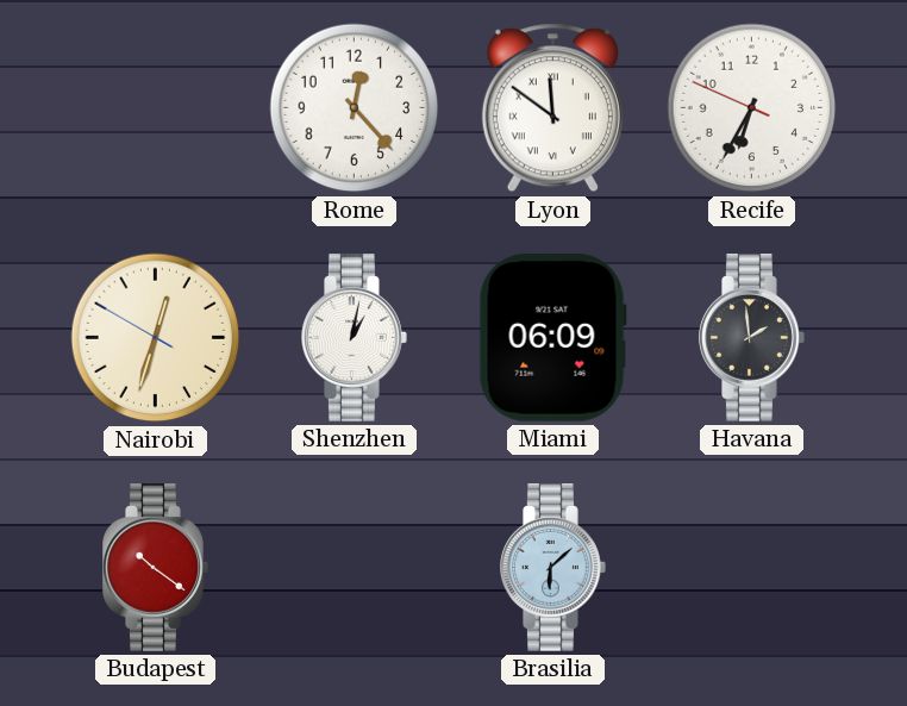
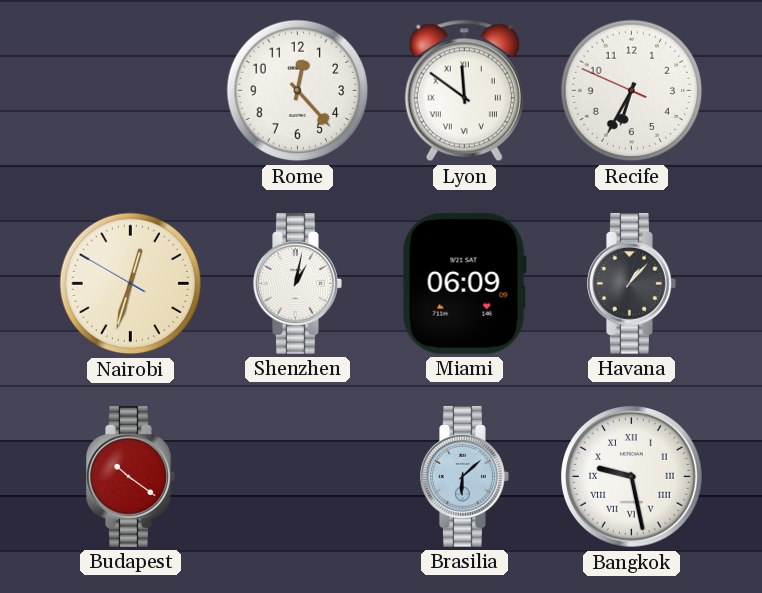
Havana: 1:59 -> 1:07
Bangkok: none -> 9:28
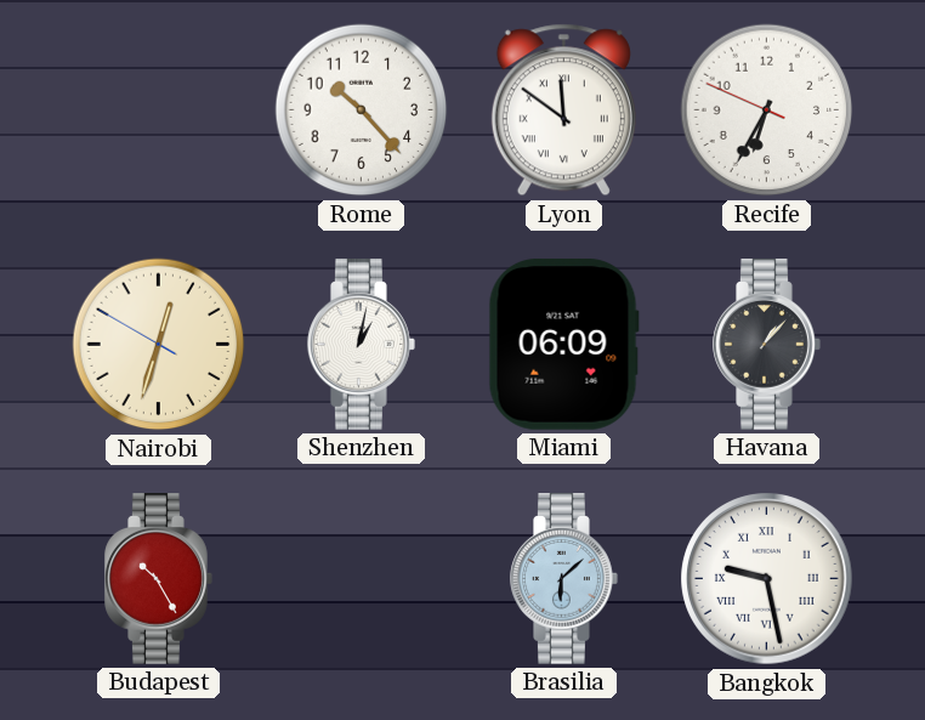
Rome: 12:23 -> 10:23
Budapest: 10:21 -> 10:25
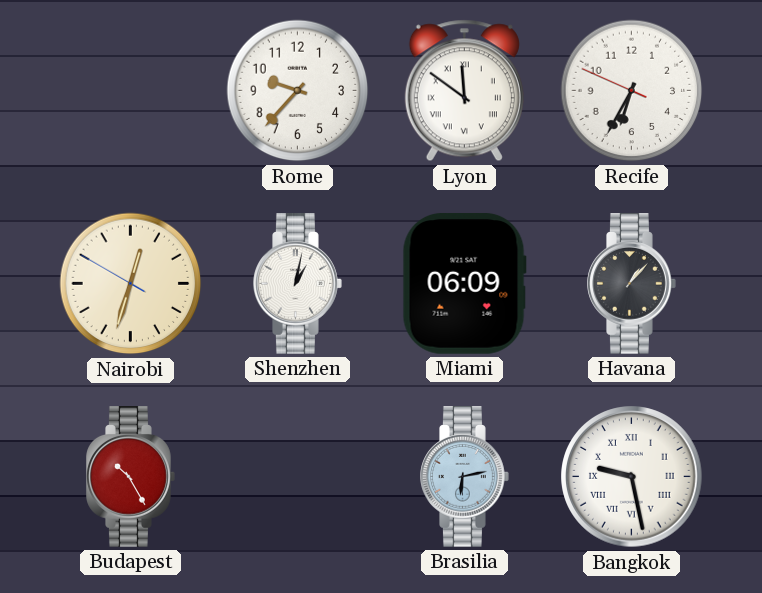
Rome: 10:23 -> 9:37
Brasilia: 6:08 -> 6:13
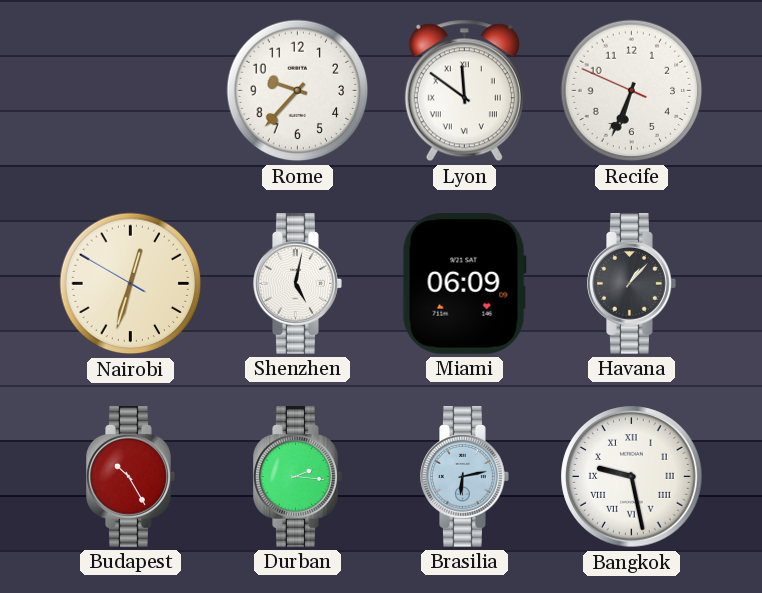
Recife: 6:34 -> 6:33
Shenzhen: 1:02 -> 5:02
Durban: none -> 2:16
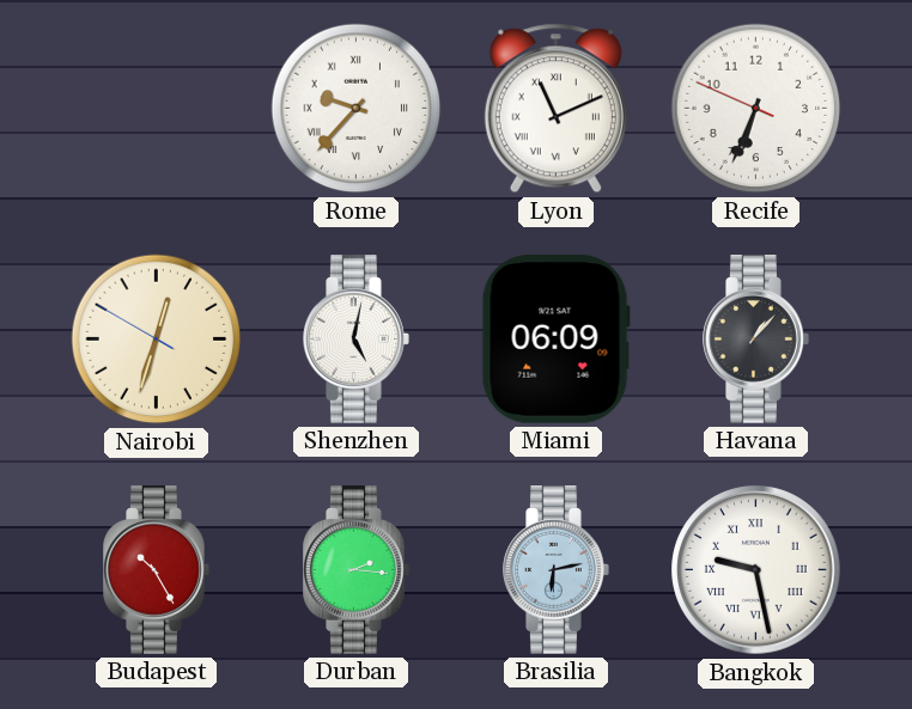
Rome numerals: Arabic -> Roman
Lyon: 11:51 -> 11:11
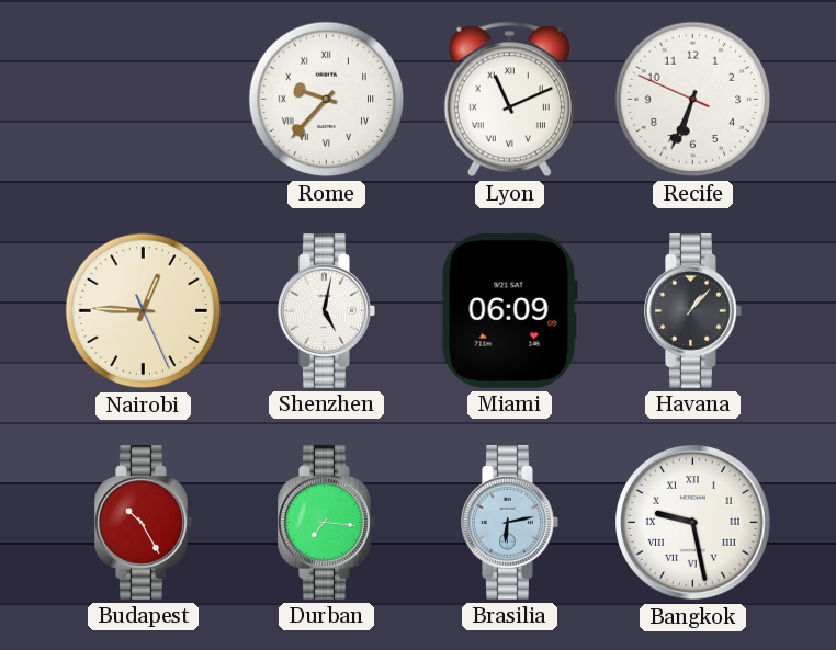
Nairobi: 12:32 -> 12:45
Durban: 2:16 -> 7:16
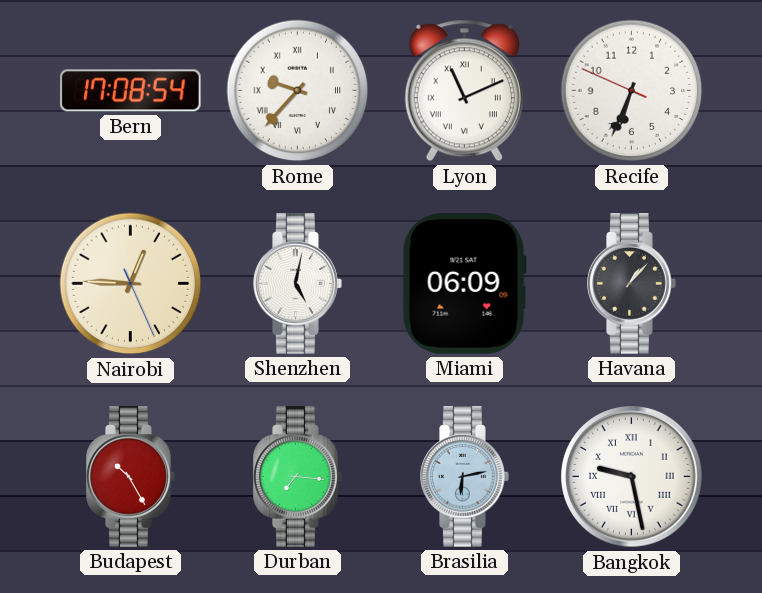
Bern: none -> 17:08
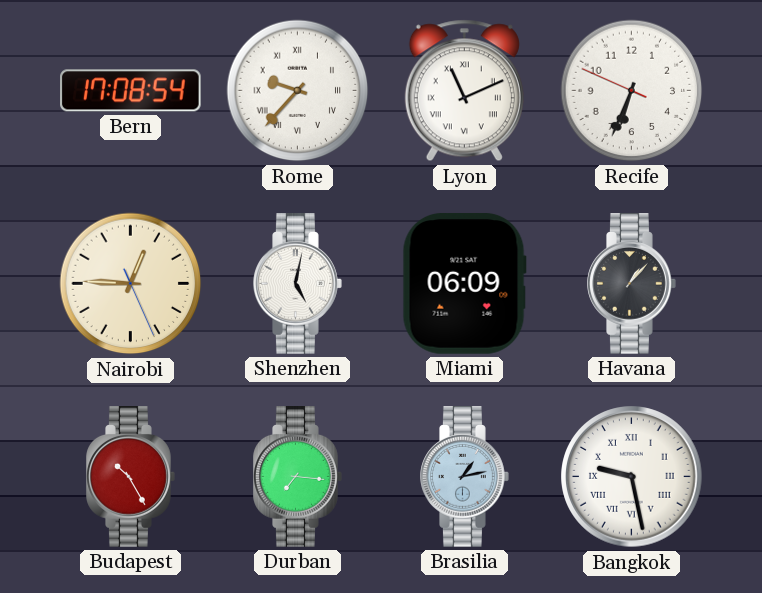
Brasilia: 6:13 -> 1:13
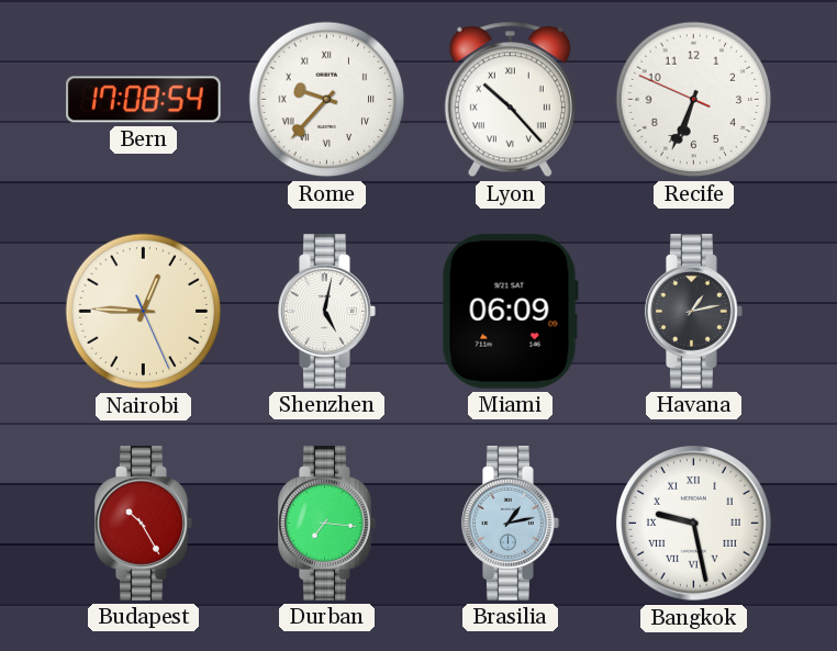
Lyon: 11:11 -> 10:23
Havana: 1:07 -> 1:13
